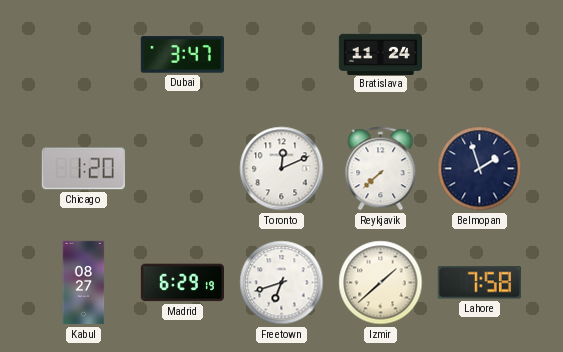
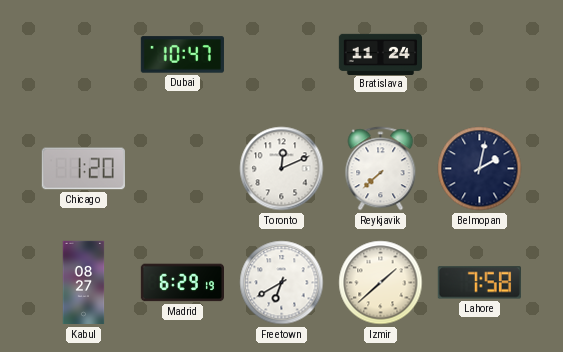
Dubai: 3:47 -> 10:47
Belmopan: 1:57 -> 2:02
Freetown: 6:42 -> 6:40
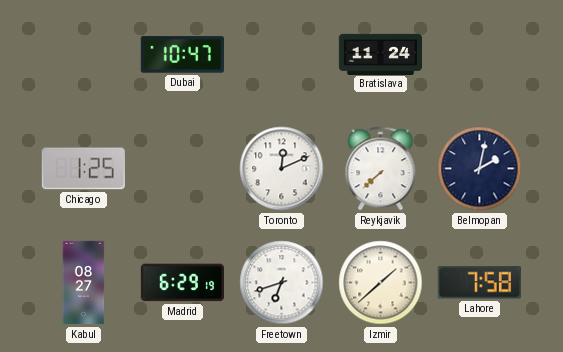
Chicago: 1:20 -> 1:25
Freetown: 6:40 -> 6:42
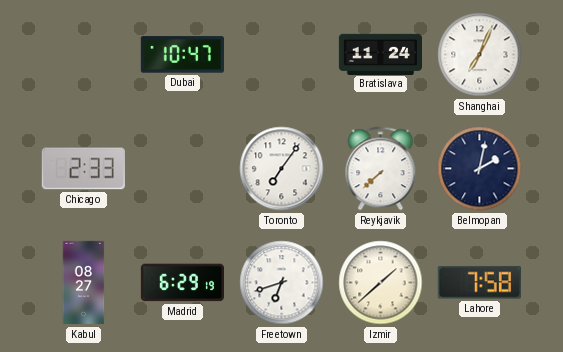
Shanghai: none -> 7:04
Chicago: 1:25 -> 2:33
Toronto: 12:11 -> 7:06
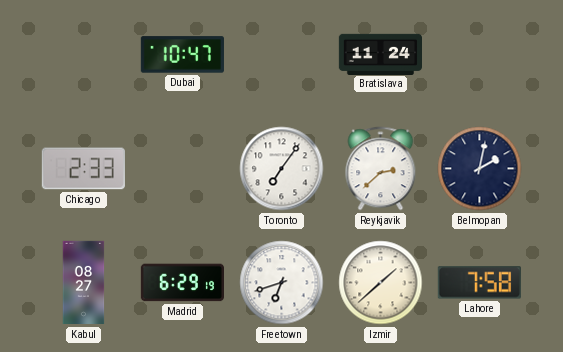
Shanghai: 7:04 -> none
Reykjavik: 7:38 -> 2:38
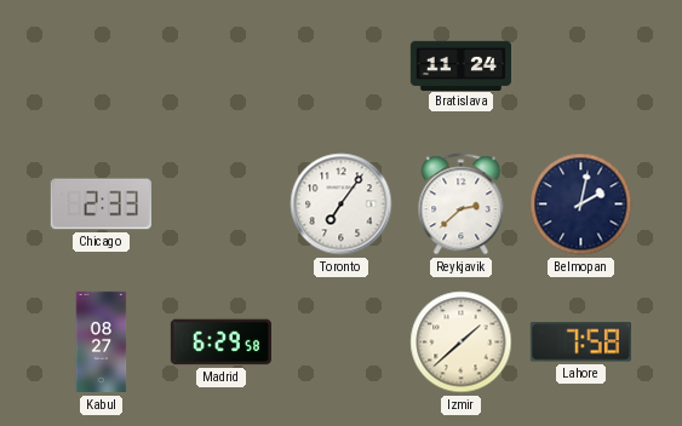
Dubai: 10:47 -> none
Madrid: 6:29:19 -> 6:29:58
Freetown: 6:42 -> none
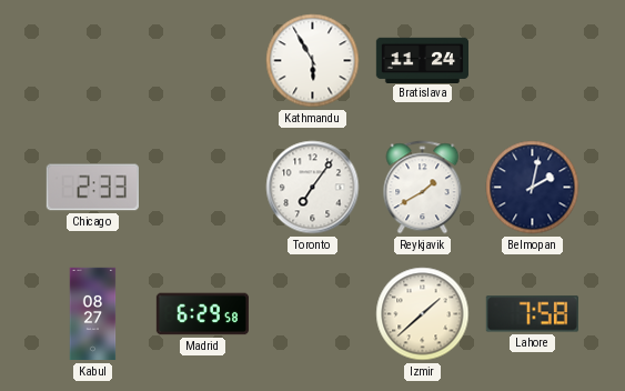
Kathmandu: none -> 5:55
Reykjavik: 2:38 -> 1:40
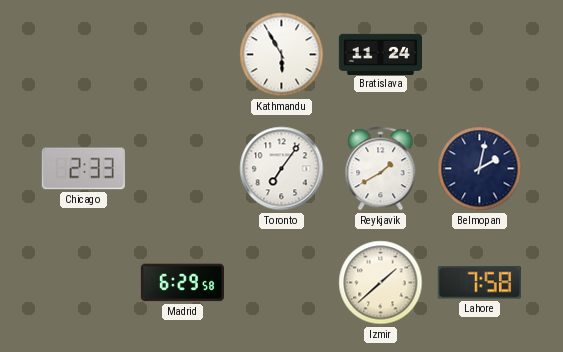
Kabul: 08:27 -> none
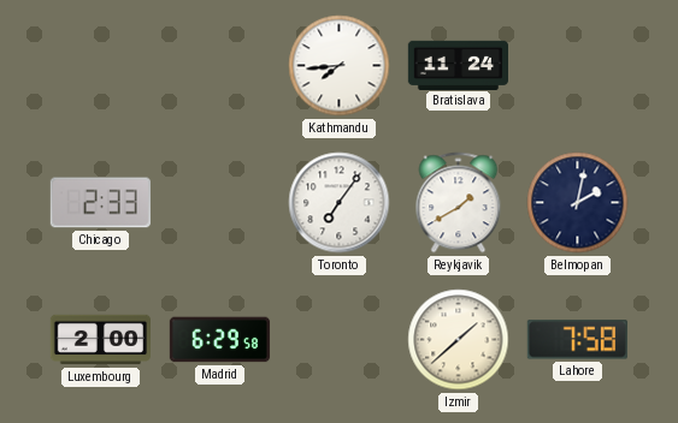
Kathmandu: 5:55 -> 7:44
Luxembourg: none -> 2:00
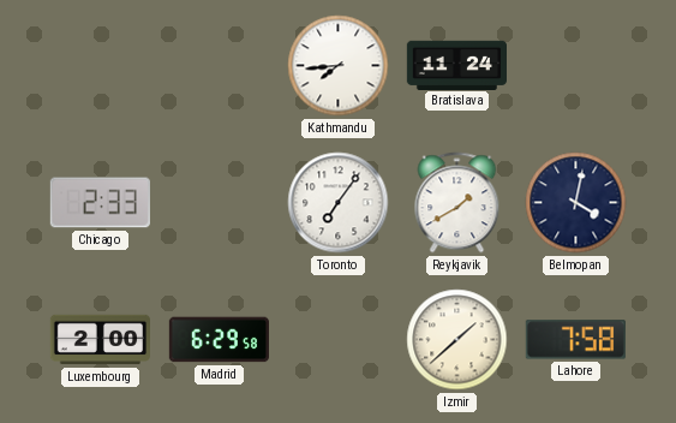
Belmopan: 2:02 -> 4:02
